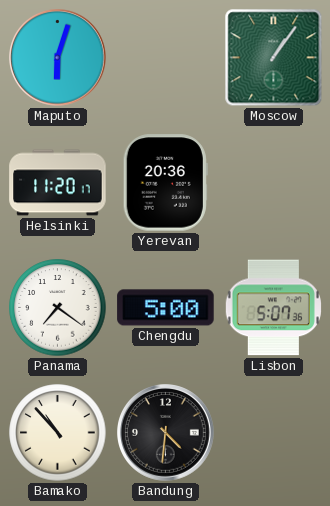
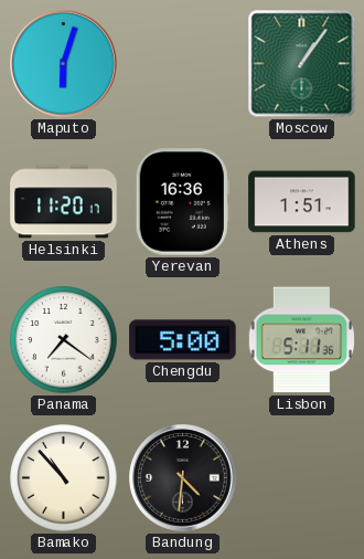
Yerevan: 20:36 -> 16:36
Athens: none -> 1:51
Lisbon: 5:07 -> 5:11
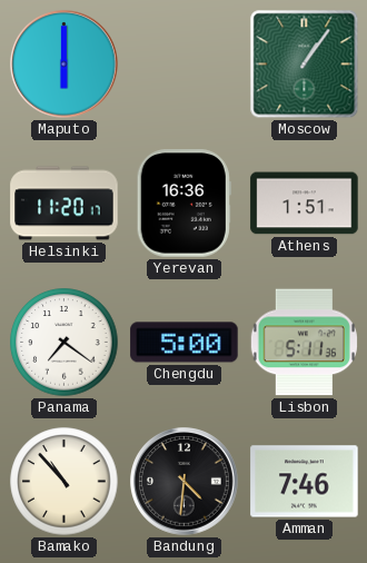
Maputo: 6:03 -> 6:00
Amman: none -> 7:46
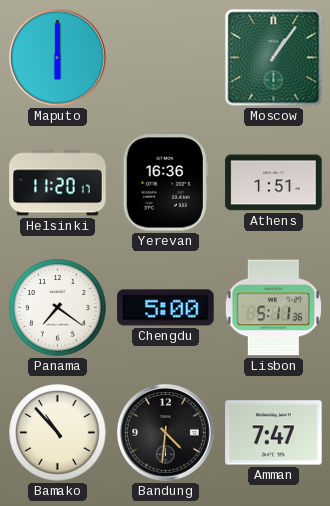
Amman: 7:46 -> 7:47
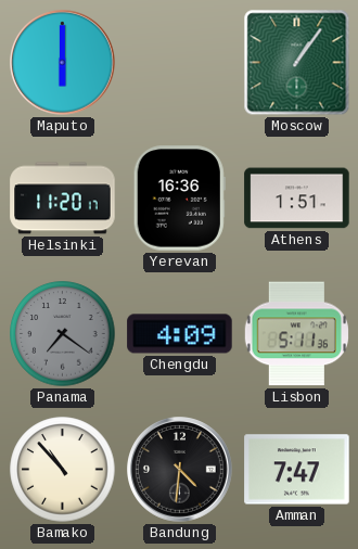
Panama dial: white -> grey
Chengdu: 5:00 -> 4:09
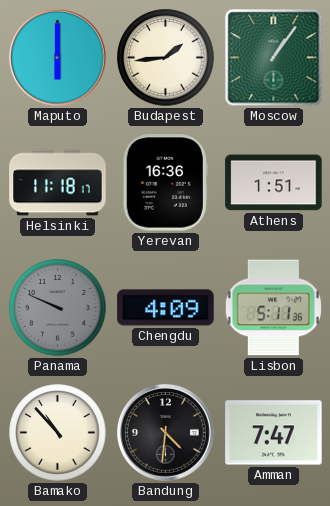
Budapest: none -> 1:44
Helsinki: 11:20 -> 11:18
Panama: 7:21 -> 9:49
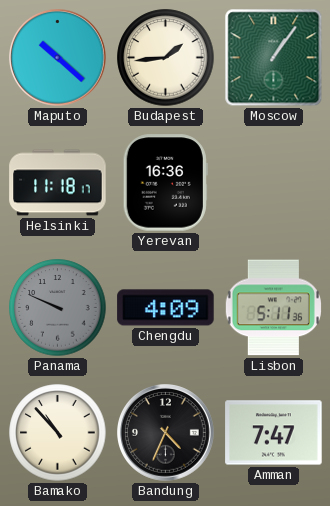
Maputo: 6:00 -> 10:22
Athens: 1:51 -> none
Bandung: 4:31 -> 4:34
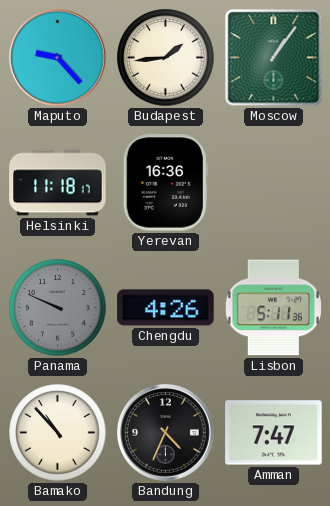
Maputo: 10:22 -> 9:23
Chengdu: 4:09 -> 4:26
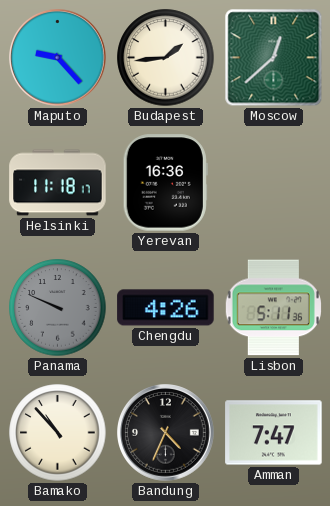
Moscow: 1:06 -> 12:38
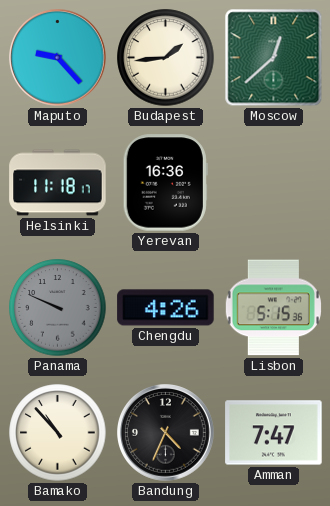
Lisbon: 5:11 -> 5:15
